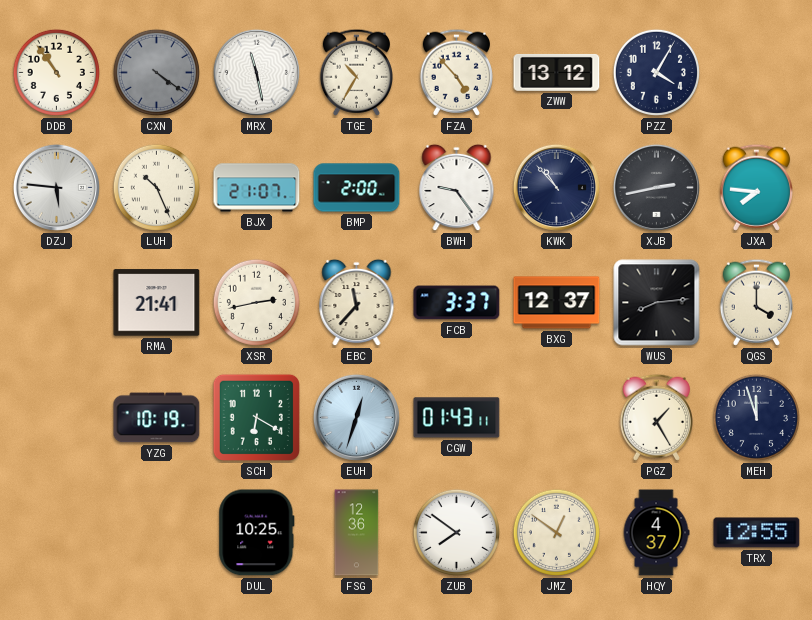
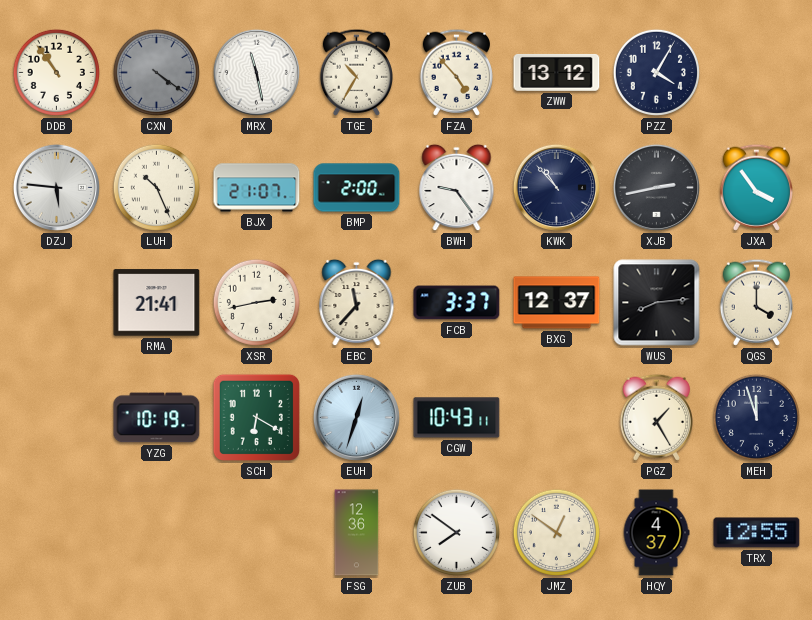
JXA: 7:46 -> 3:54
CGW: 01:43 -> 10:43
DUL: 10:25 -> none
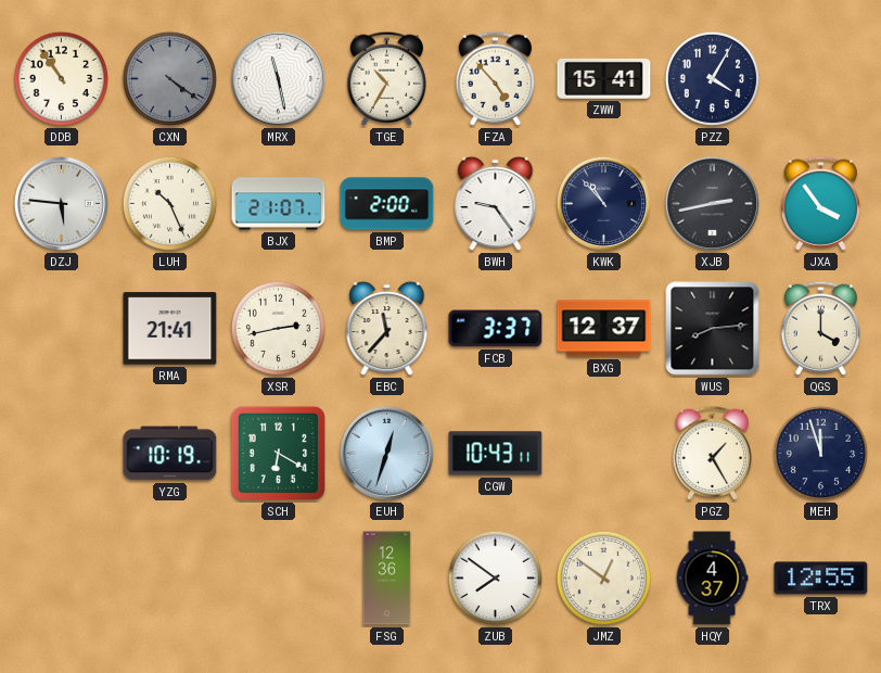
ZWW: 13:12 -> 15:41
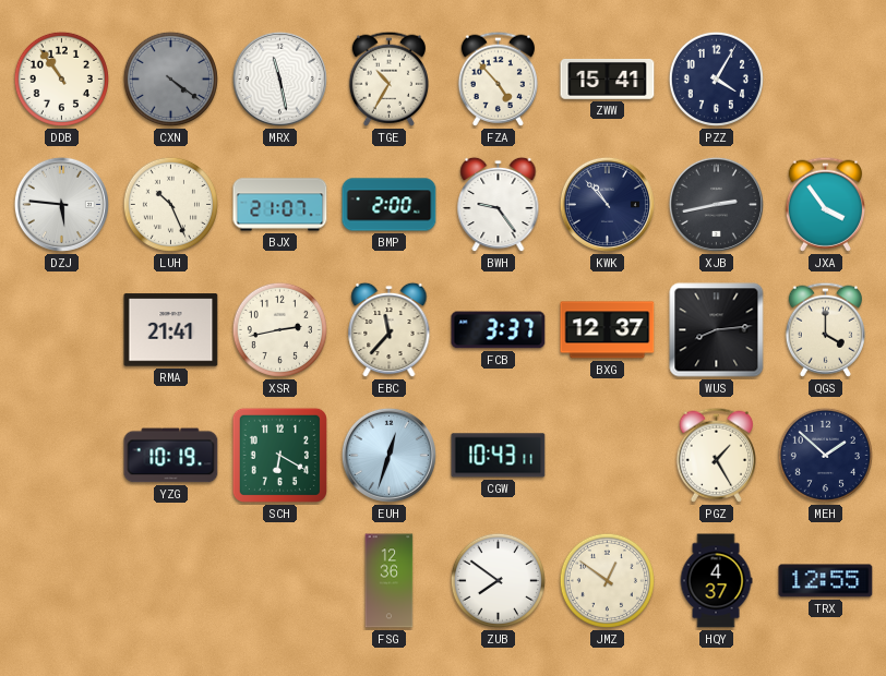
MEH: 11:57 -> 1:52
